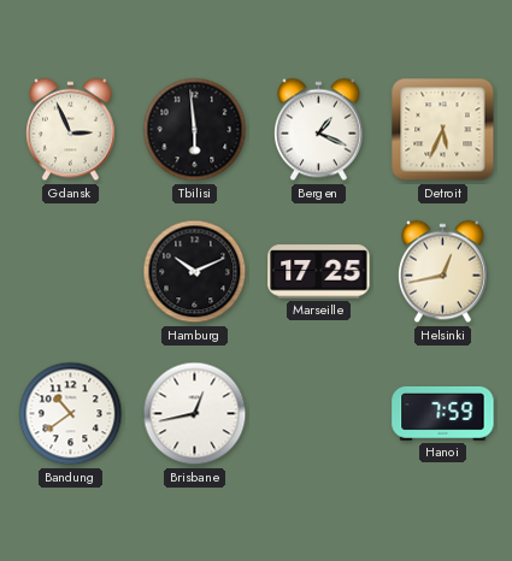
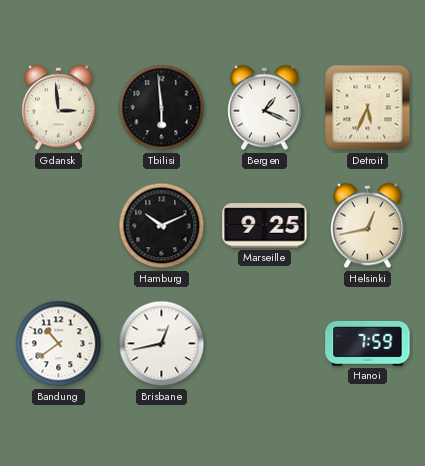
Gdansk: 2:56 -> 2:59
Marseille: 17:25 -> 9:25
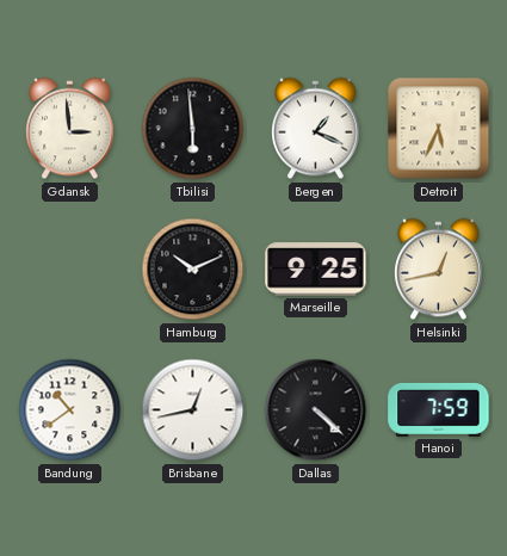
Dallas: none -> 4:22
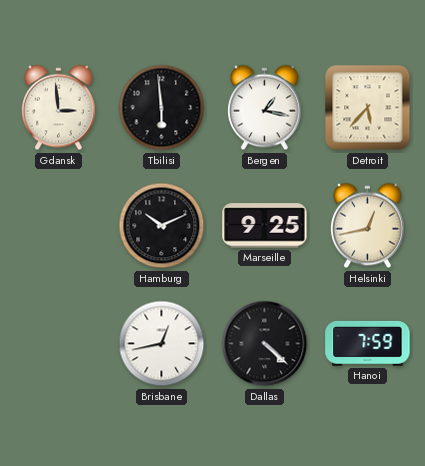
Bergen: 1:19 -> 1:17
Detroit: 5:34 -> 5:37
Bandung: 10:39 -> none
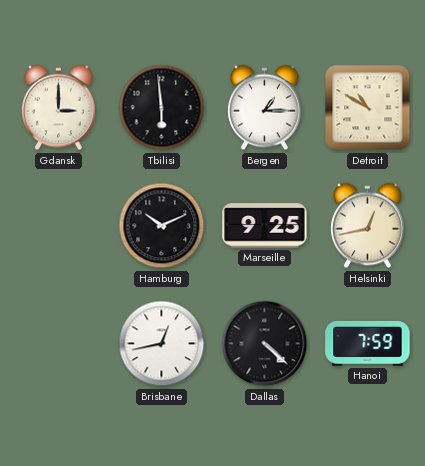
Gdansk: 2:59 -> 3:00
Bergen: 1:17 -> 1:15
Detroit: 5:37 -> 10:50
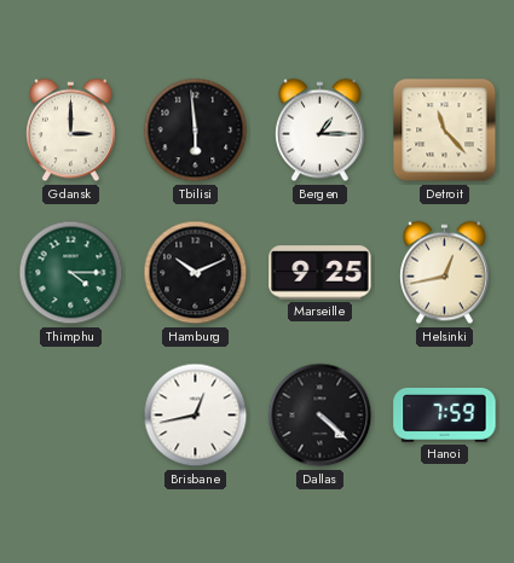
Detroit: 10:50 -> 11:23
Thimphu: none -> 4:15
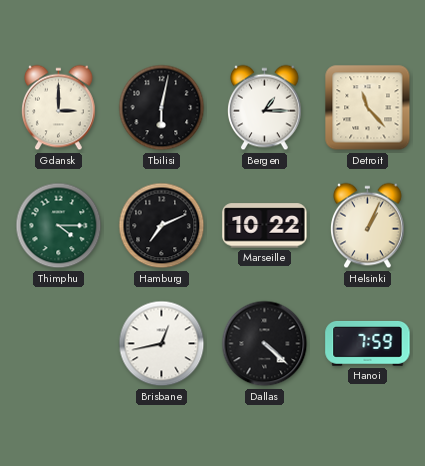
Tbilisi: 5:59 -> 6:02
Hamburg: 10:11 -> 7:11
Marseille: 9:25 -> 10:22
Helsinki: 12:43 -> 1:04
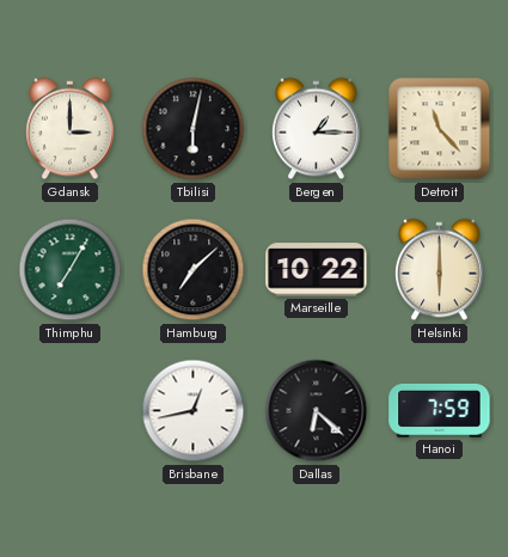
Thimphu: 4:15 -> 7:05
Hamburg: 7:11 -> 7:08
Helsinki: 1:04 -> 6:00
Dallas: 4:22 -> 6:22
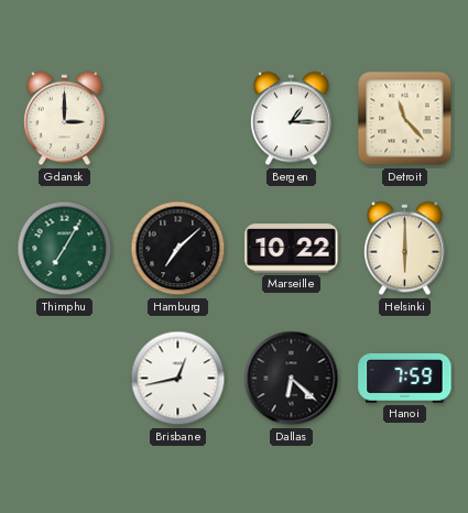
Tbilisi: 6:02 -> none
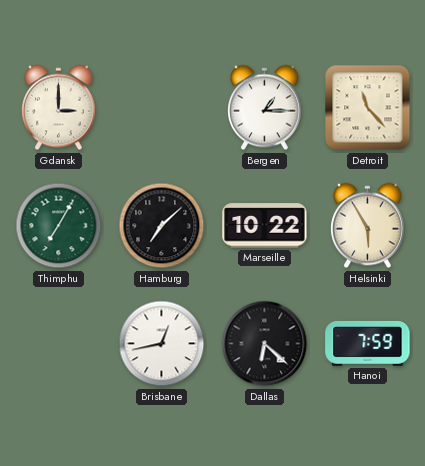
Helsinki: 6:00 -> 5:55
